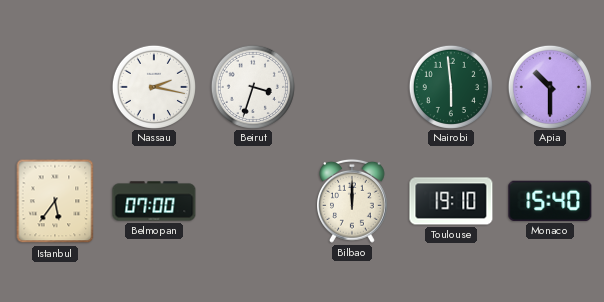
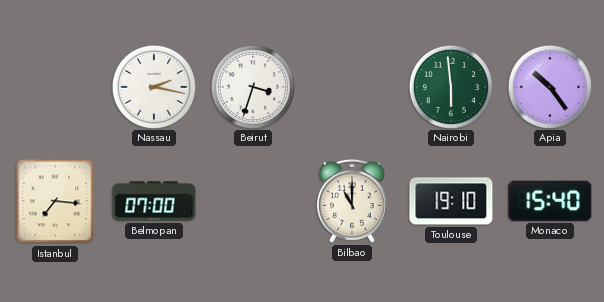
Apia: 10:30 -> 10:24
Istanbul: 5:36 -> 7:16
Bilbao: 12:00 -> 11:00
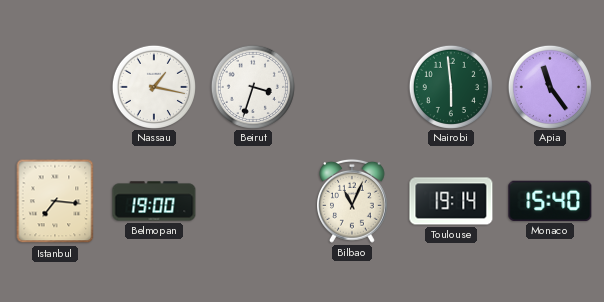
Nassau: 2:17 -> 1:17
Apia: 10:24 -> 11:24
Belmopan: 07:00 -> 19:00
Bilbao: 11:00 -> 11:04
Toulouse: 19:10 -> 19:14
